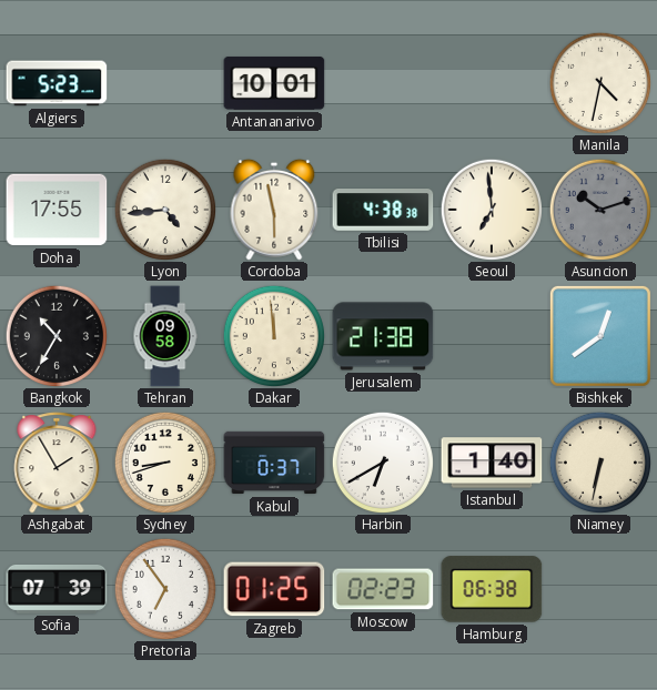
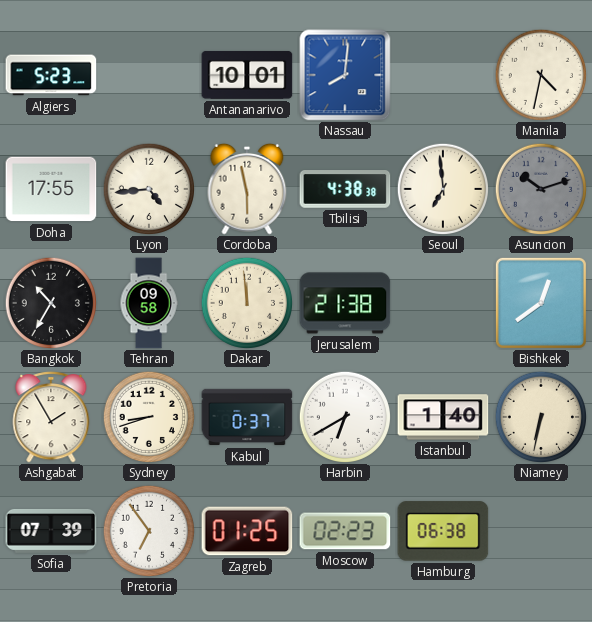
Nassau: none -> 8:01
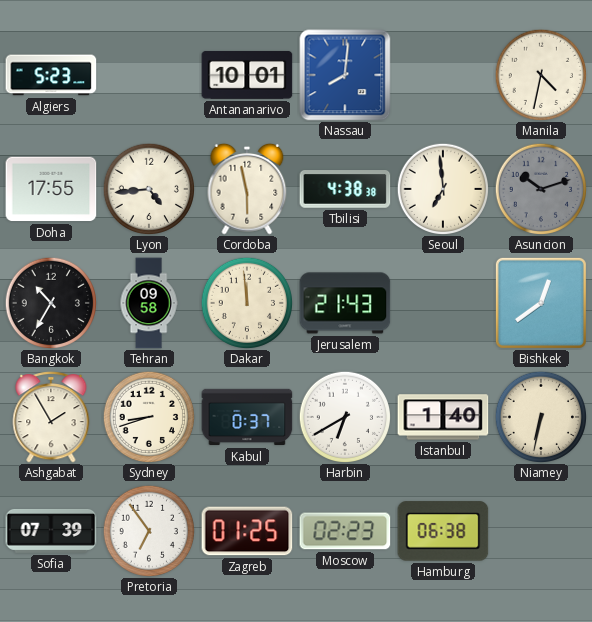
Jerusalem: 21:38 -> 21:43
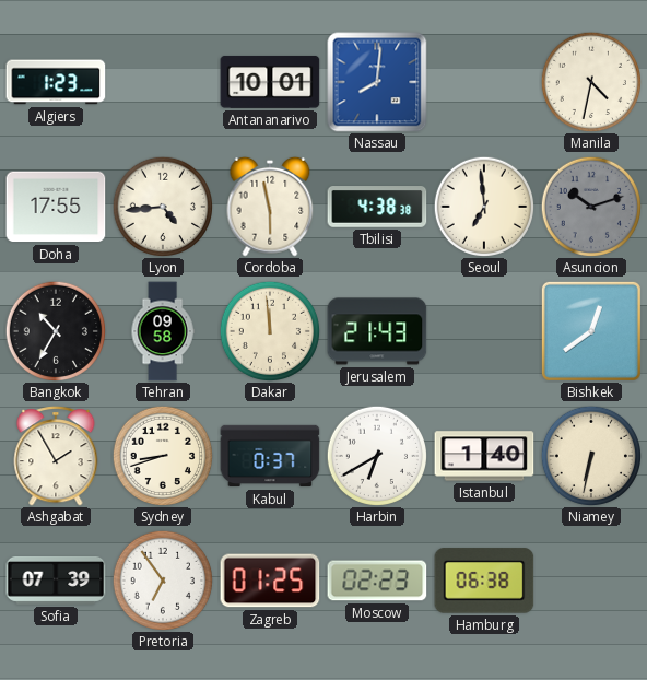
Algiers: 5:23 -> 1:23
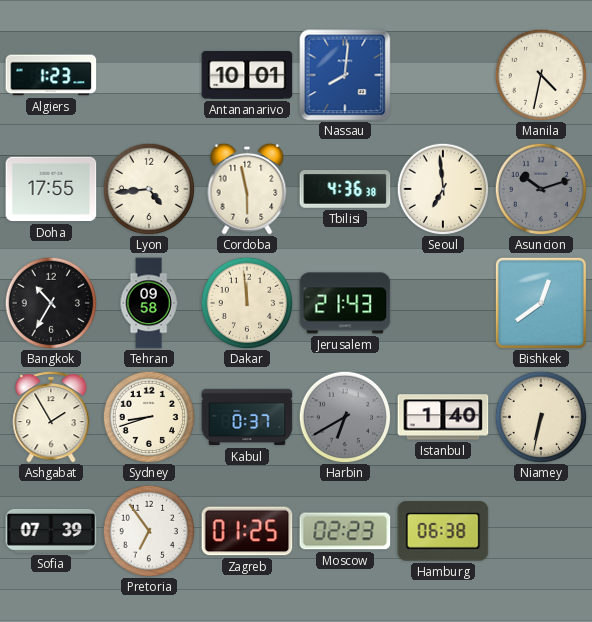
Tbilisi: 4:38 -> 4:36
Harbin dial: white -> grey
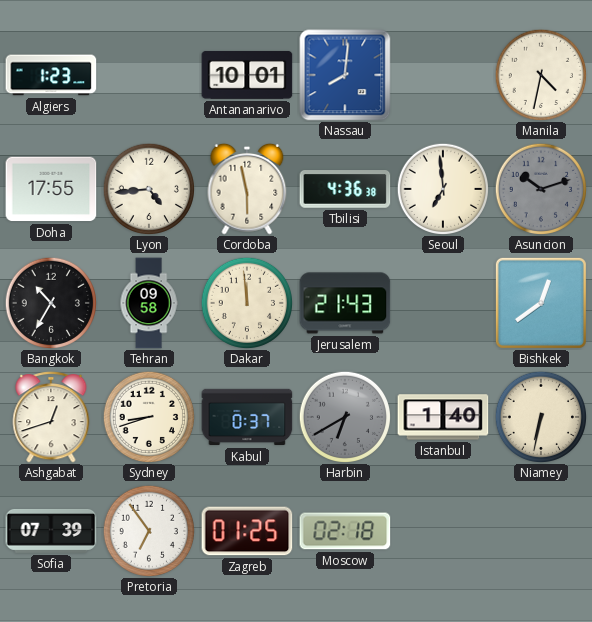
Ashgabat: 1:55 -> 12:42
Moscow: 02:23 -> 02:18
Hamburg: 06:38 -> none
